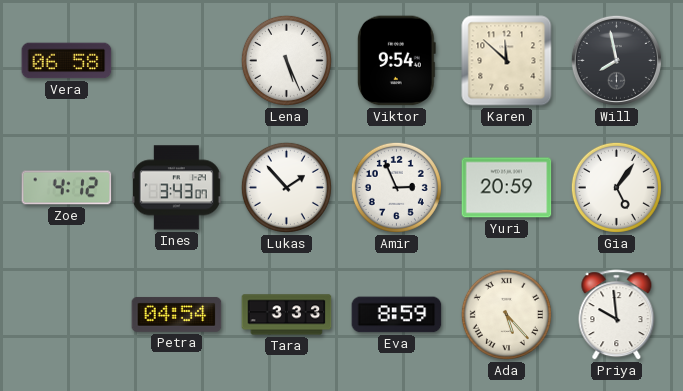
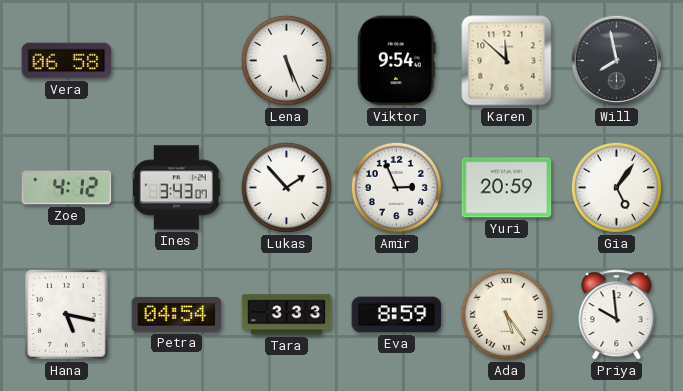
Hana: none -> 5:17
Ada: 5:23 -> 5:24
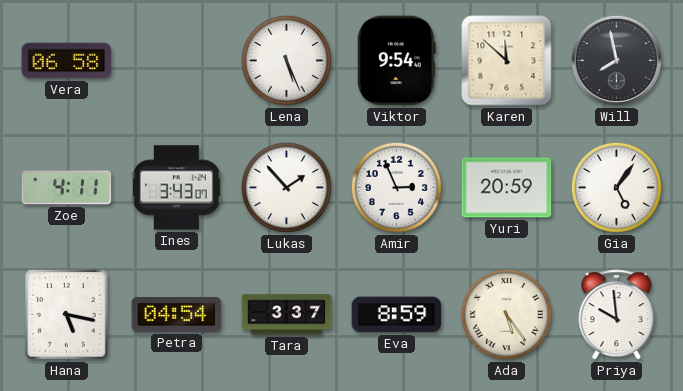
Zoe: 4:12 -> 4:11
Tara: 3:33 -> 3:37
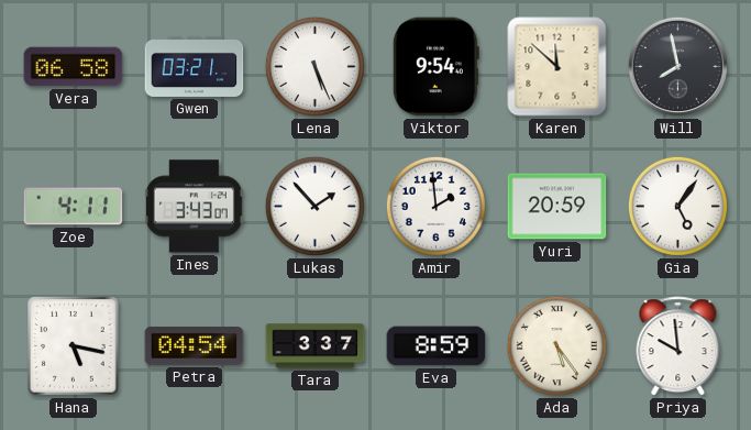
Gwen: none -> 03:21
Amir: 2:56 -> 1:59
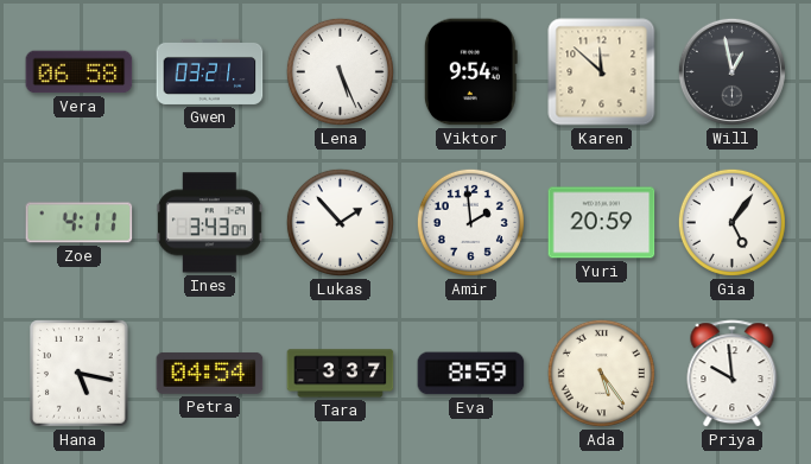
Will: 7:58 -> 12:58
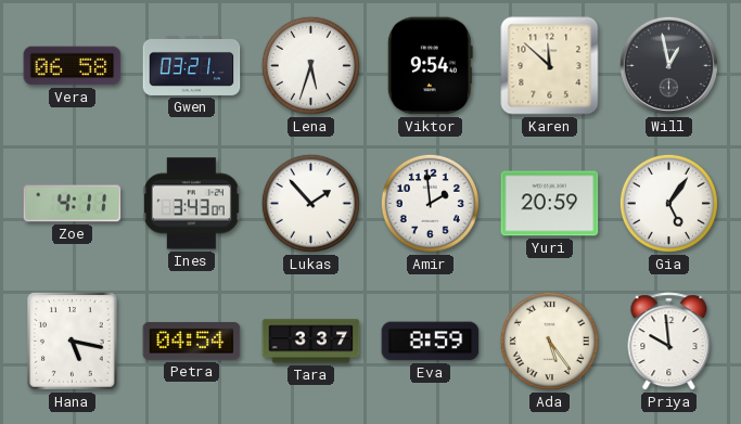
Lena: 5:26 -> 5:33
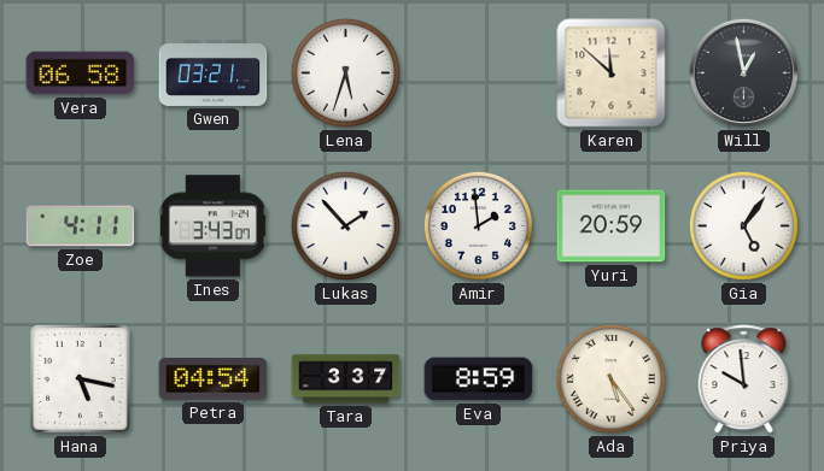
Viktor: 9:54 -> none
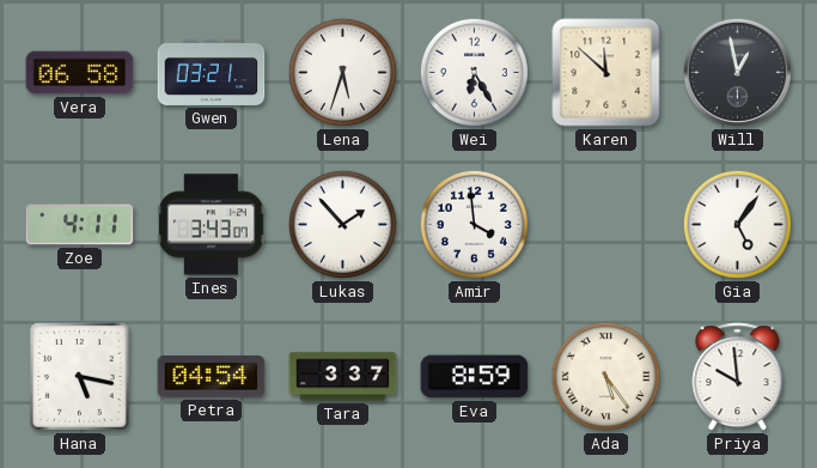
Wei: none -> 6:25
Amir: 1:59 -> 3:59
Yuri: 20:59 -> none
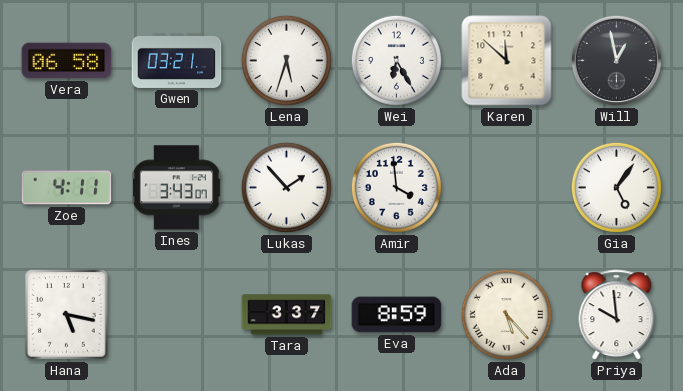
Petra: 04:54 -> none
Ada: 5:24 -> 5:23
